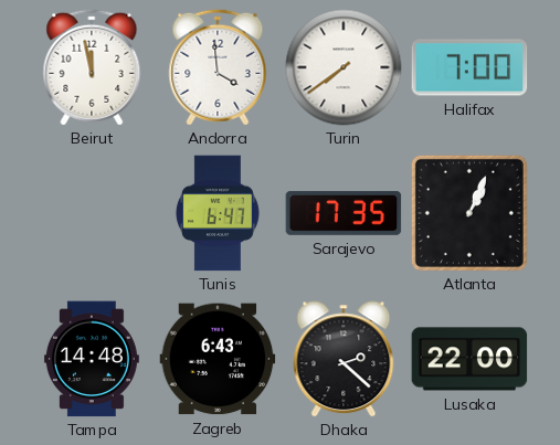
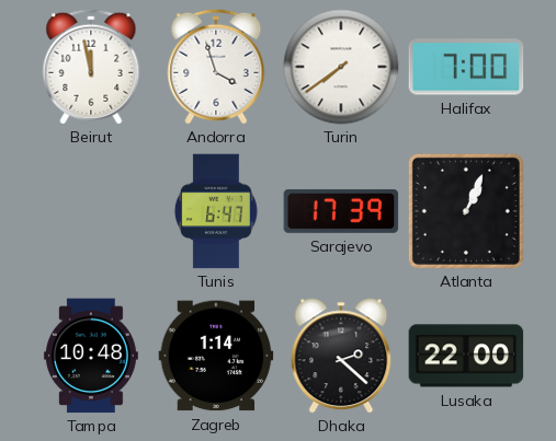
Andorra: 3:59 -> 3:57
Sarajevo: 17:35 -> 17:39
Tampa: 14:48 -> 10:48
Zagreb: 6:43 -> 1:14
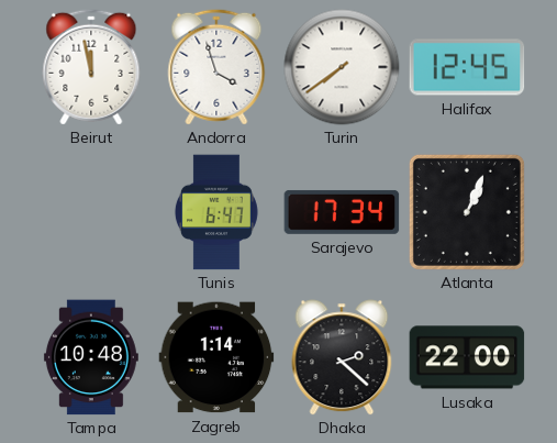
Halifax: 7:00 -> 12:45
Sarajevo: 17:39 -> 17:34
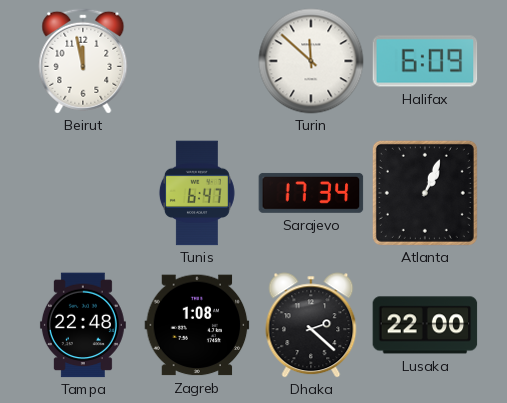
Andorra: 3:57 -> none
Turin: 7:39 -> 11:52
Halifax: 12:45 -> 6:09
Tampa: 10:48 -> 22:48
Zagreb: 1:14 -> 1:08
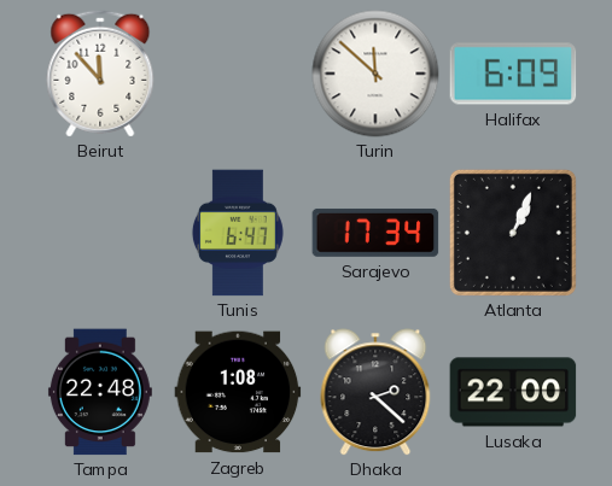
Beirut: 11:58 -> 11:53
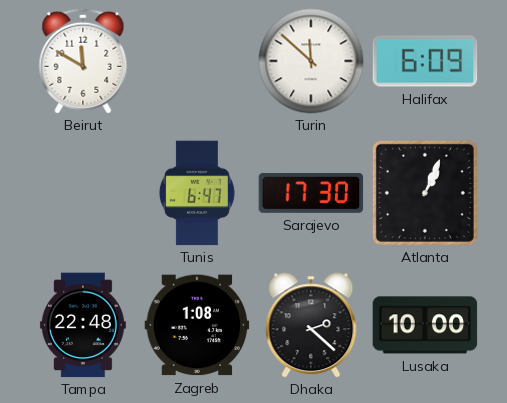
Beirut: 11:53 -> 11:50
Sarajevo: 17:34 -> 17:30
Lusaka: 22:00 -> 10:00
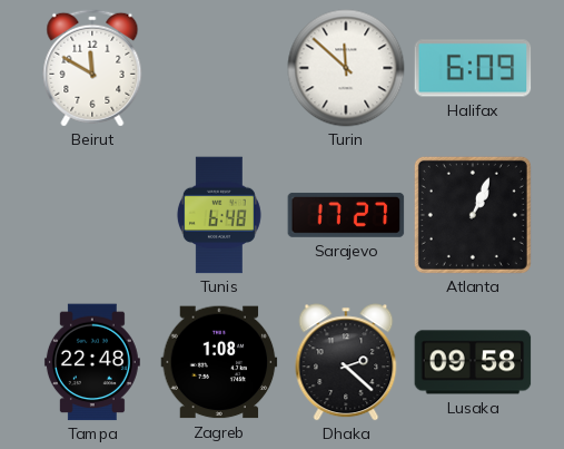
Tunis: 6:47 -> 6:48
Sarajevo: 17:30 -> 17:27
Lusaka: 10:00 -> 09:58
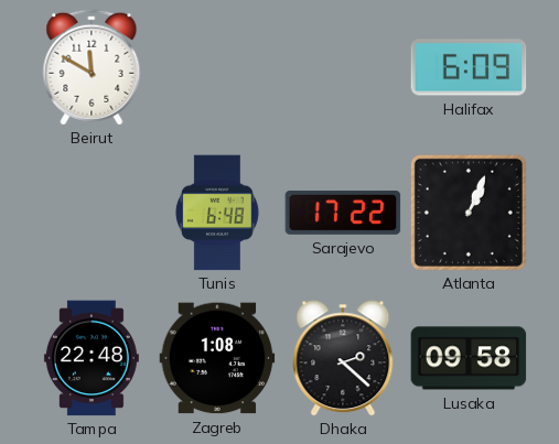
Turin: 11:52 -> none
Sarajevo: 17:27 -> 17:22
